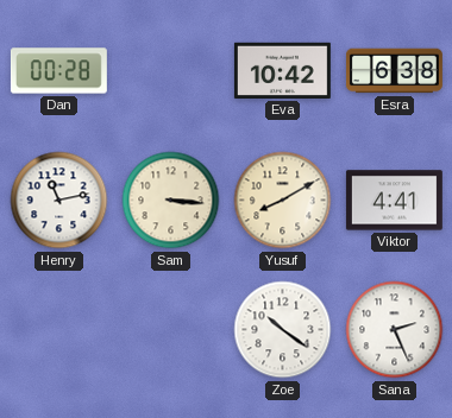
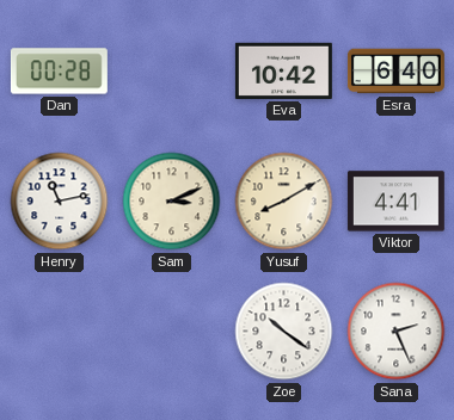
Esra: 6:38 -> 6:40
Sam: 3:16 -> 3:11
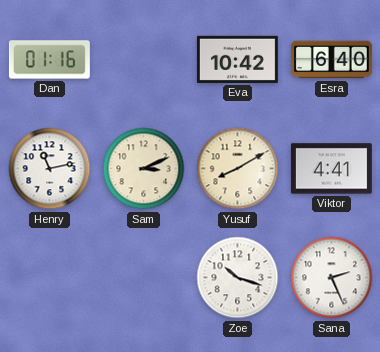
Dan: 00:28 -> 01:16
Zoe: 10:21 -> 10:18
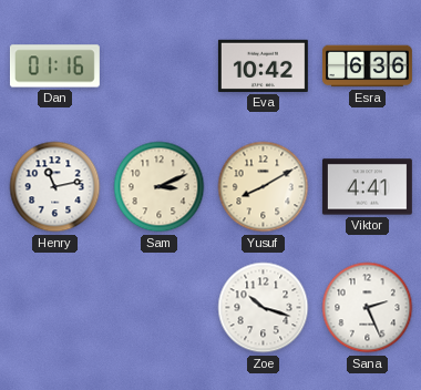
Esra: 6:40 -> 6:36
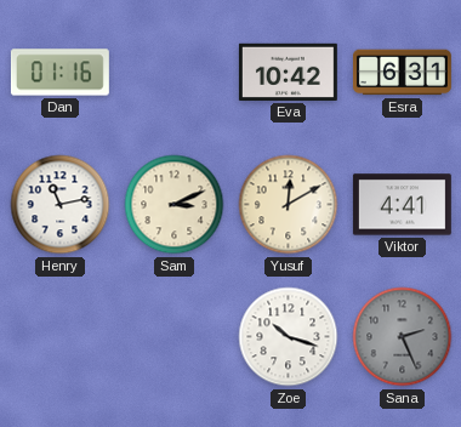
Esra: 6:36 -> 6:31
Yusuf: 8:10 -> 12:10
Sana dial: white -> grey
